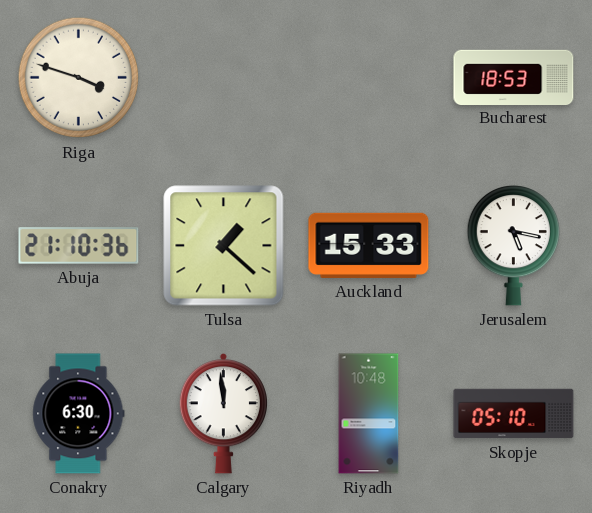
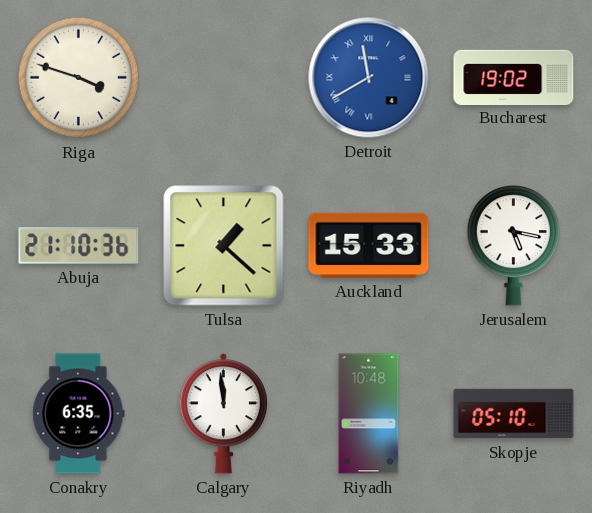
Detroit: none -> 11:40
Bucharest: 18:53 -> 19:02
Conakry: 6:30 -> 6:35
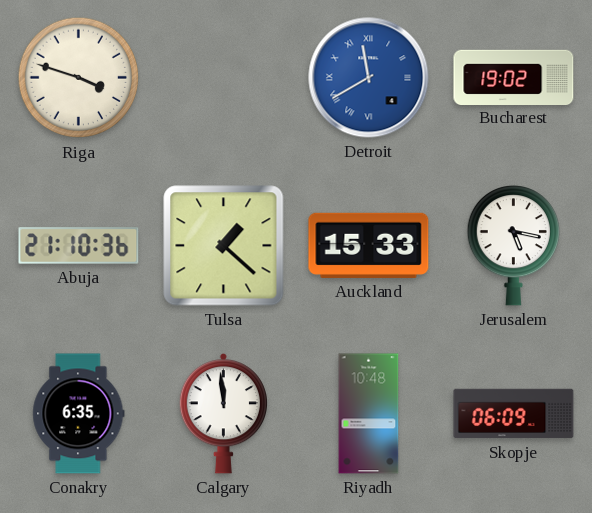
Skopje: 05:10 -> 06:09
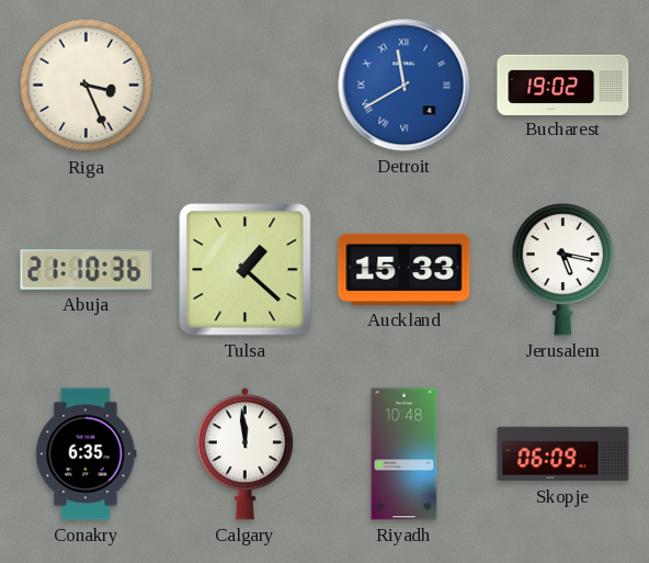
Riga: 3:48 -> 3:26
